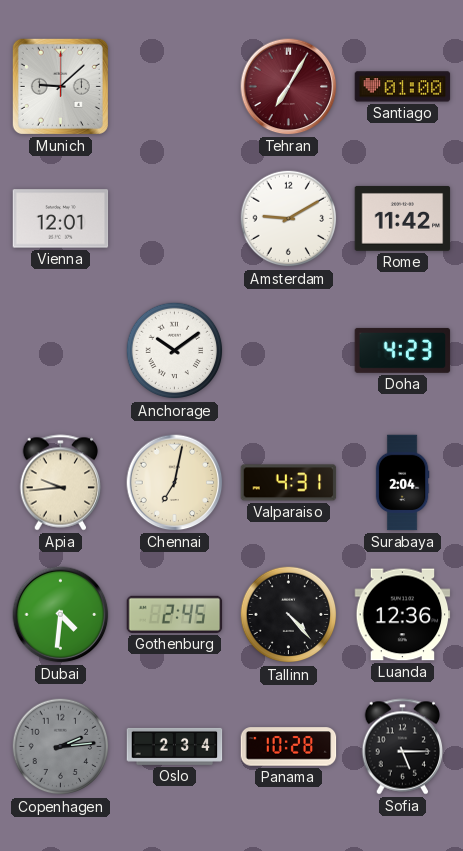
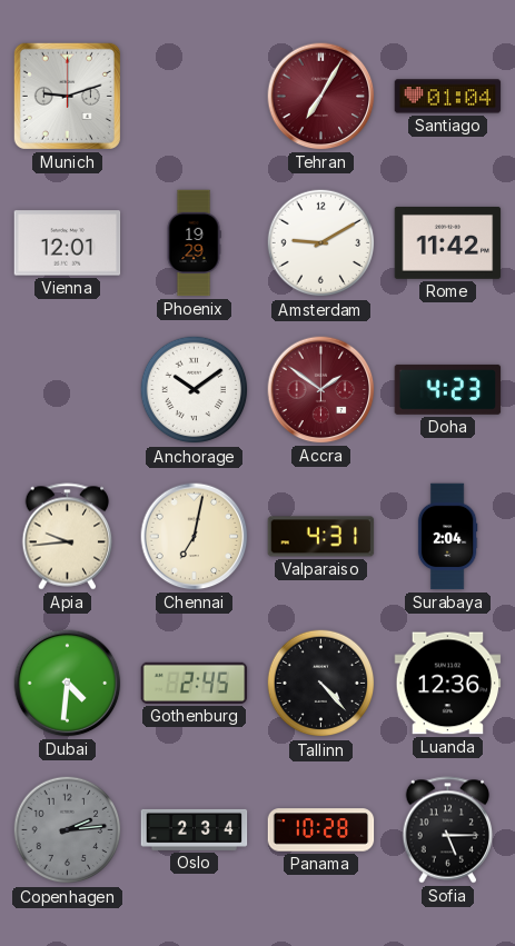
Munich: 9:08 -> 9:12
Santiago: 01:00 -> 01:04
Phoenix: none -> 19:29
Accra: none -> 1:51
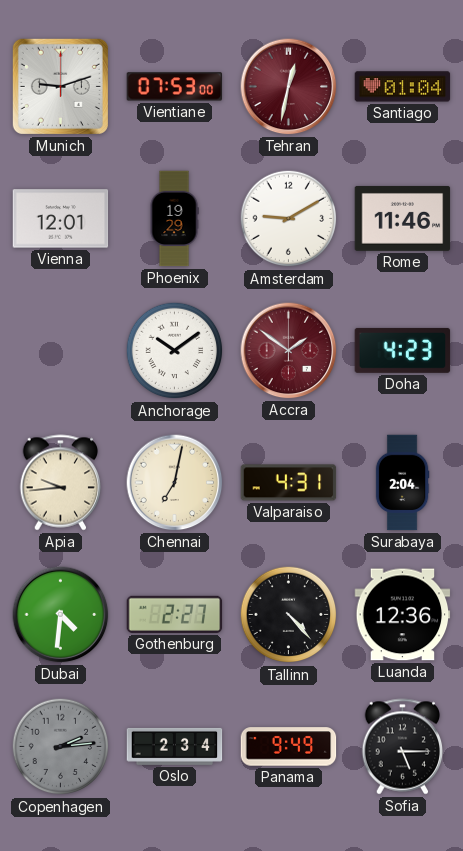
Vientiane: none -> 07:53
Tehran: 7:05 -> 12:32
Rome: 11:42 -> 11:46
Gothenburg: 2:45 -> 2:27
Panama: 10:28 -> 9:49
